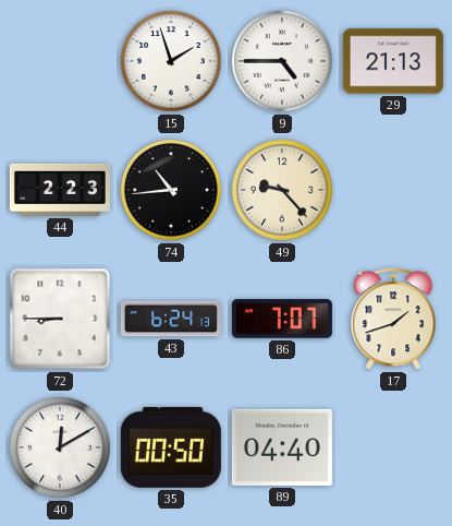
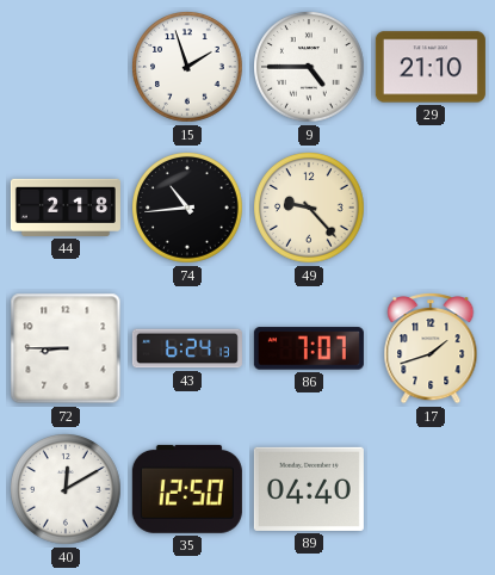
29: 21:13 -> 21:10
44: 2:23 -> 2:18
35: 00:50 -> 12:50
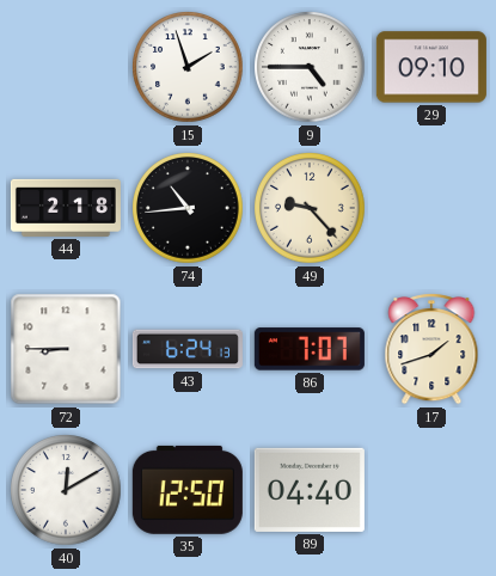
29: 21:10 -> 09:10
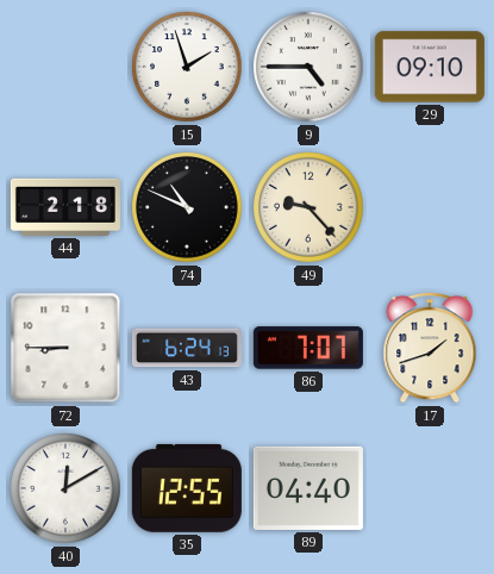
74: 10:44 -> 10:49
35: 12:50 -> 12:55
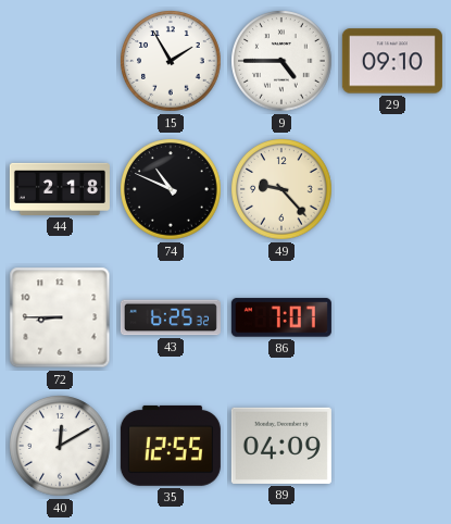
15: 1:57 -> 1:55
43: 6:24 -> 6:25
17: 1:42 -> none
89: 04:40 -> 04:09
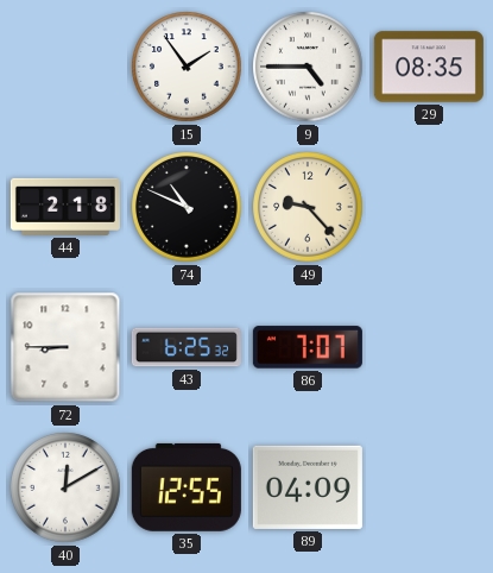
15: 1:55 -> 1:54
29: 09:10 -> 08:35
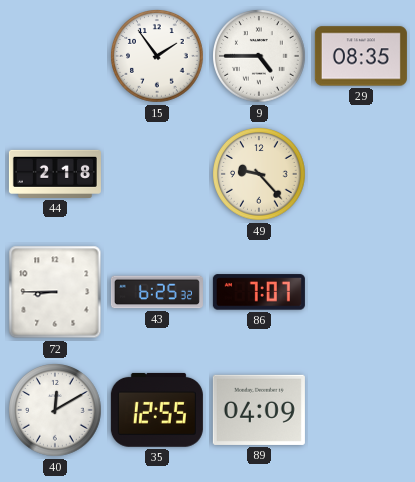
74: 10:49 -> none
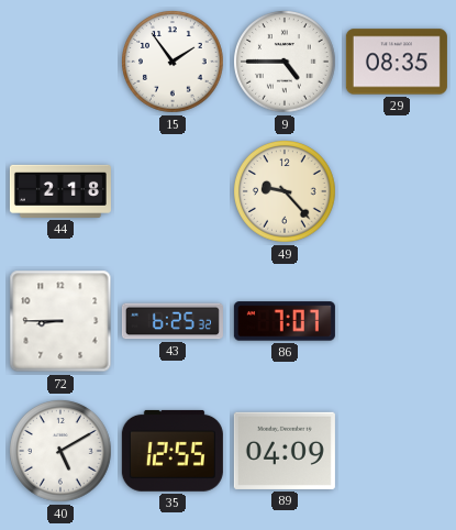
40: 12:10 -> 5:10
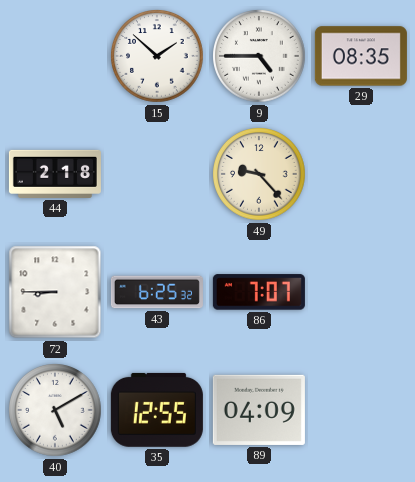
15: 1:54 -> 1:52
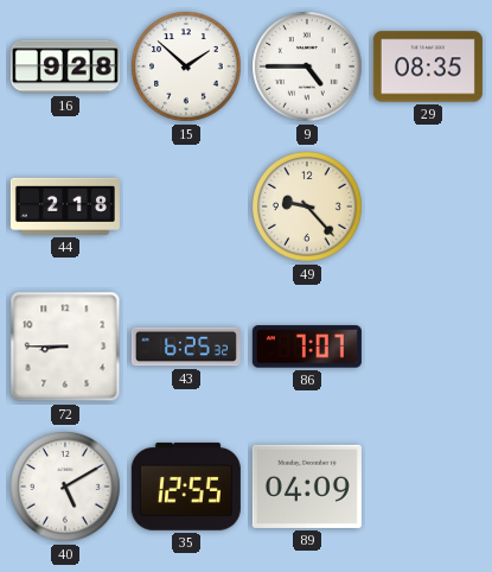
16: none -> 9:28
